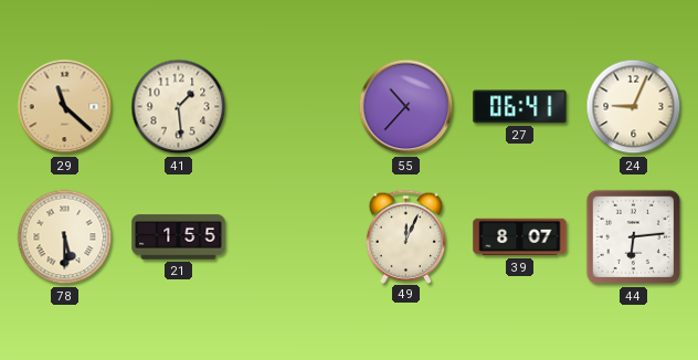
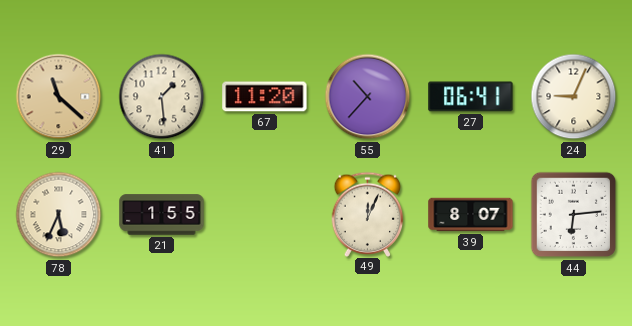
67: none -> 11:20
78: 5:30 -> 5:34
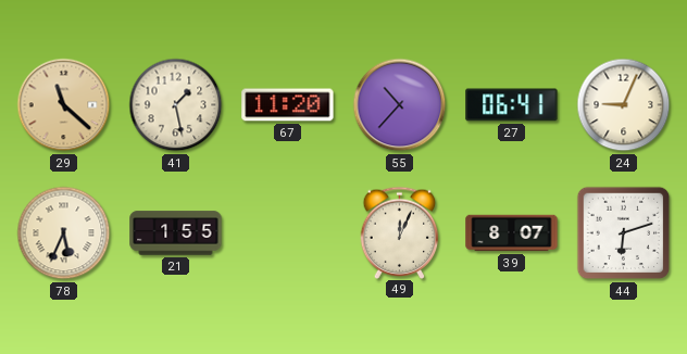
41: 1:29 -> 1:28
44: 6:14 -> 6:12
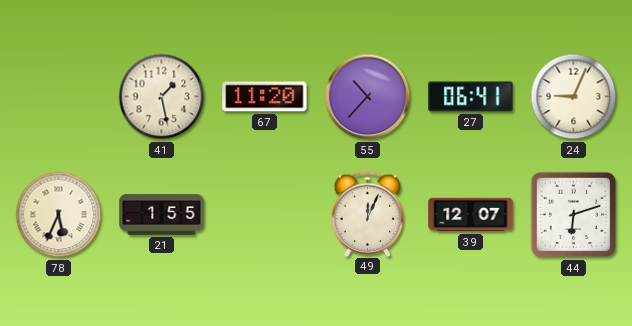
29: 11:22 -> none
39: 8:07 -> 12:07
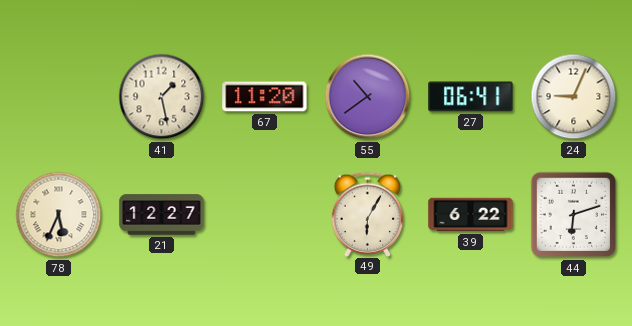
55: 10:37 -> 10:39
21: 1:55 -> 12:27
49: 12:04 -> 6:05
39: 12:07 -> 6:22
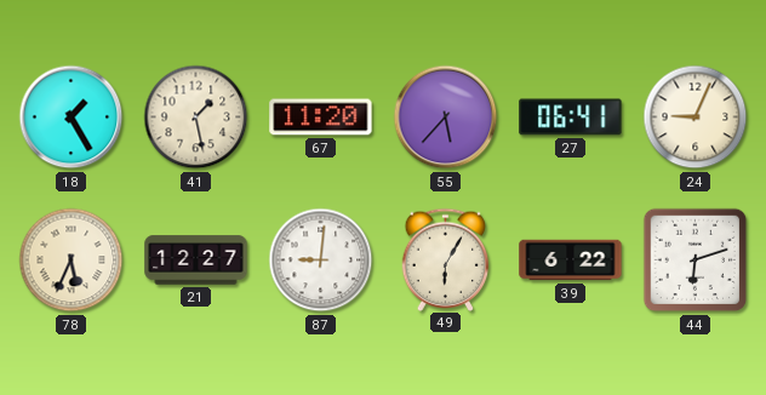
18: none -> 1:25
55: 10:39 -> 5:37
87: none -> 9:01
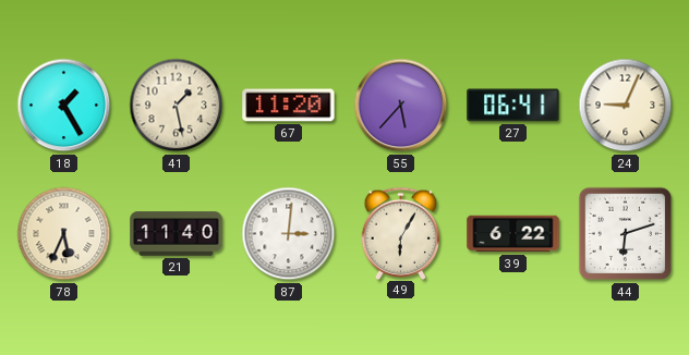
21: 12:27 -> 11:40
87: 9:01 -> 3:01
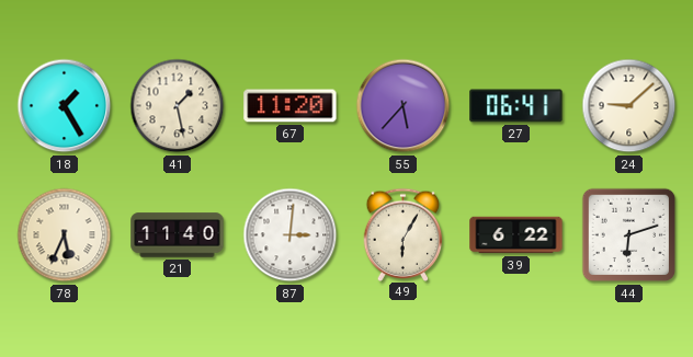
24: 9:04 -> 9:08
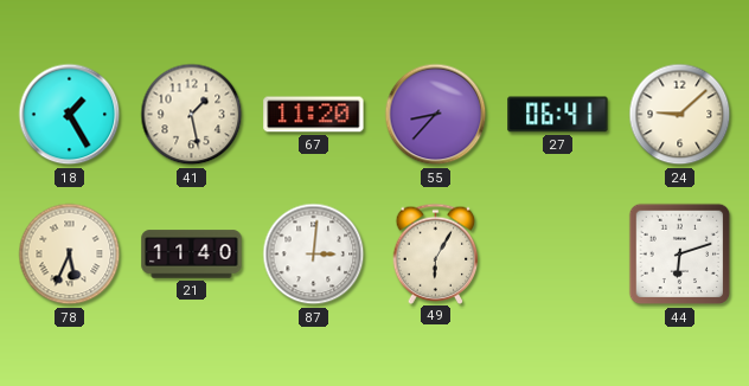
55: 5:37 -> 8:37
39: 6:22 -> none
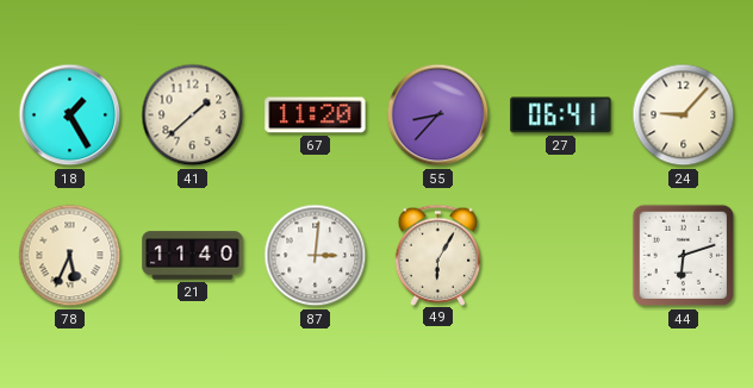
41: 1:28 -> 1:38
24: 9:08 -> 9:07
